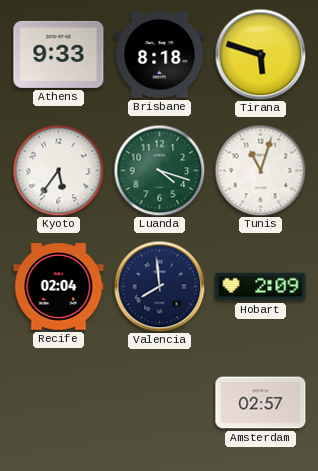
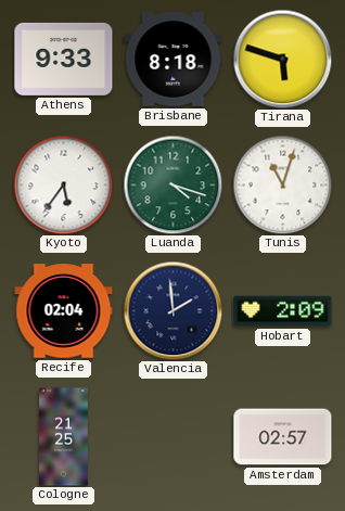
Valencia: 7:59 -> 1:59
Cologne: none -> 21:25
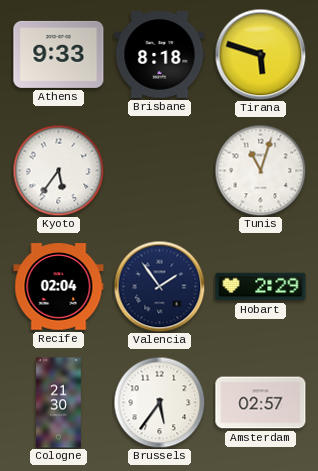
Luanda: 4:18 -> none
Valencia: 1:59 -> 1:54
Hobart: 2:09 -> 2:29
Cologne: 21:25 -> 21:30
Brussels: none -> 5:36
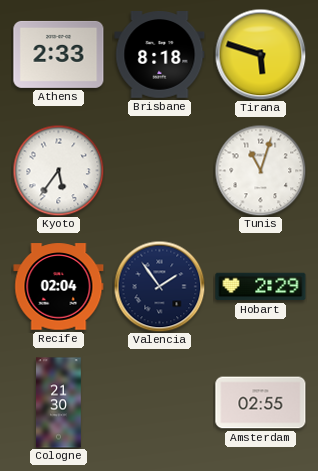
Athens: 9:33 -> 2:33
Brussels: 5:36 -> none
Amsterdam: 02:57 -> 02:55
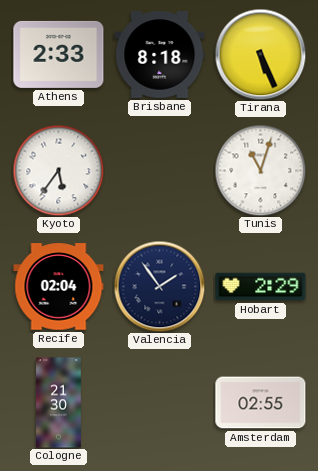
Tirana: 5:48 -> 5:26
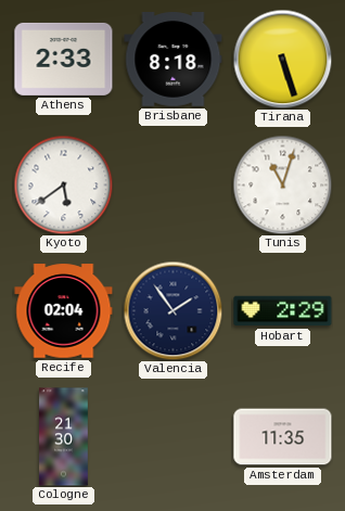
Tirana: 5:26 -> 5:27
Kyoto: 5:36 -> 5:39
Amsterdam: 02:55 -> 11:35
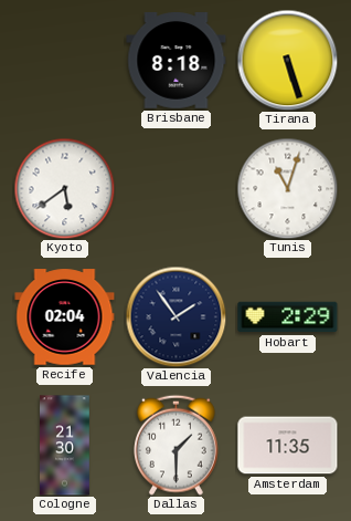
Athens: 2:33 -> none
Dallas: none -> 1:30
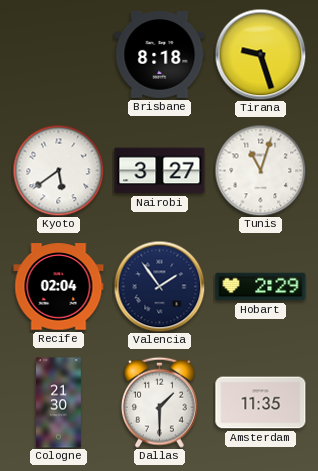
Tirana: 5:27 -> 9:27
Nairobi: none -> 3:27
